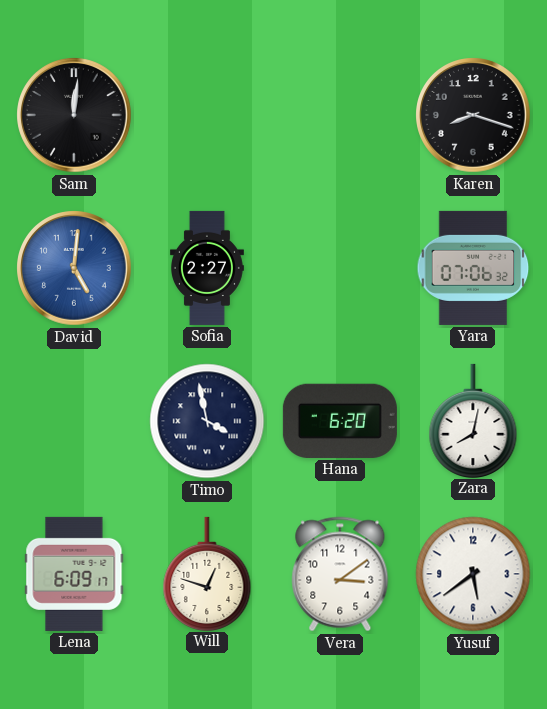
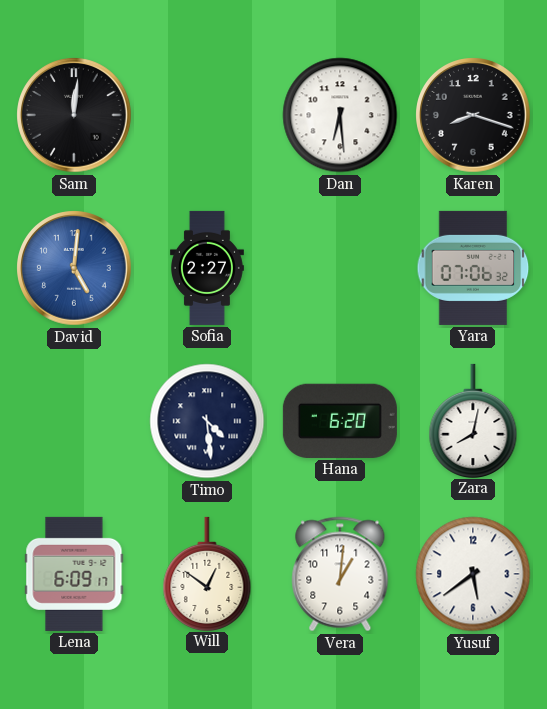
Dan: none -> 6:29
Timo: 3:58 -> 4:29
Will: 12:48 -> 12:51
Vera: 3:09 -> 1:01
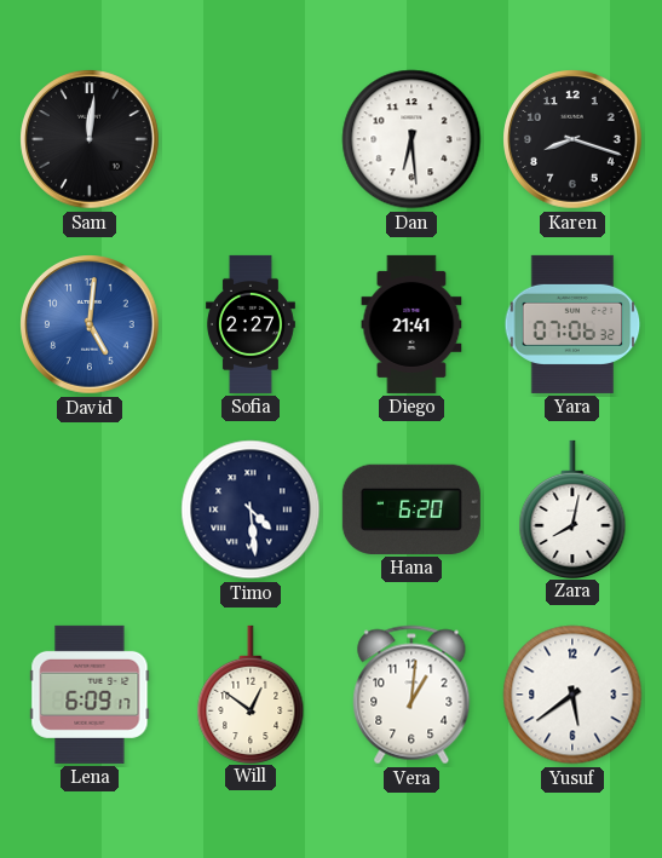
Diego: none -> 21:41
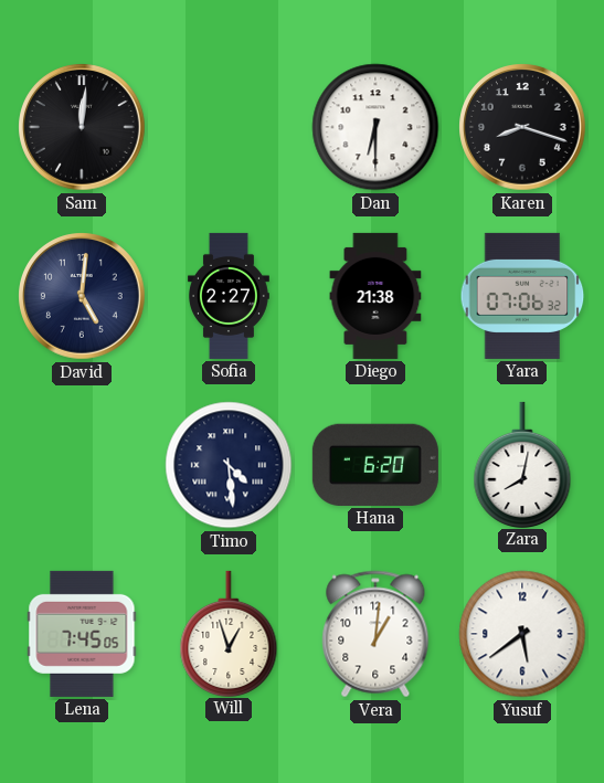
Dan: 6:29 -> 6:30
David dial: blue -> navy
Diego: 21:41 -> 21:38
Lena: 6:09 -> 7:45
Will: 12:51 -> 12:57
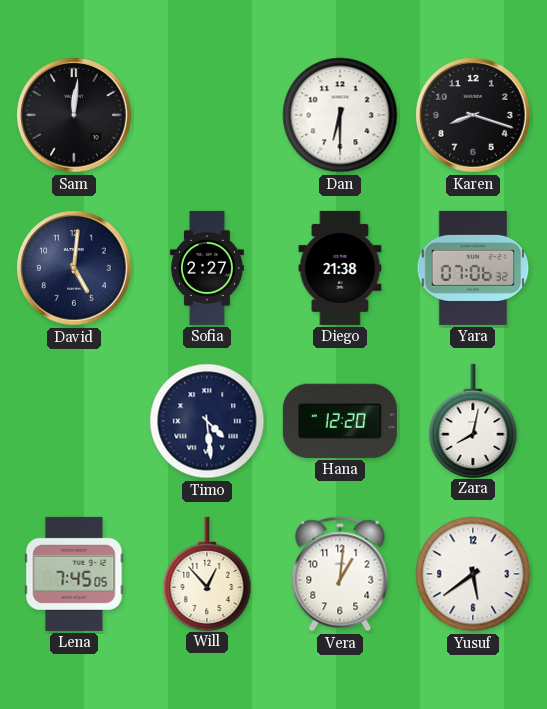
Hana: 6:20 -> 12:20
Will: 12:57 -> 12:53
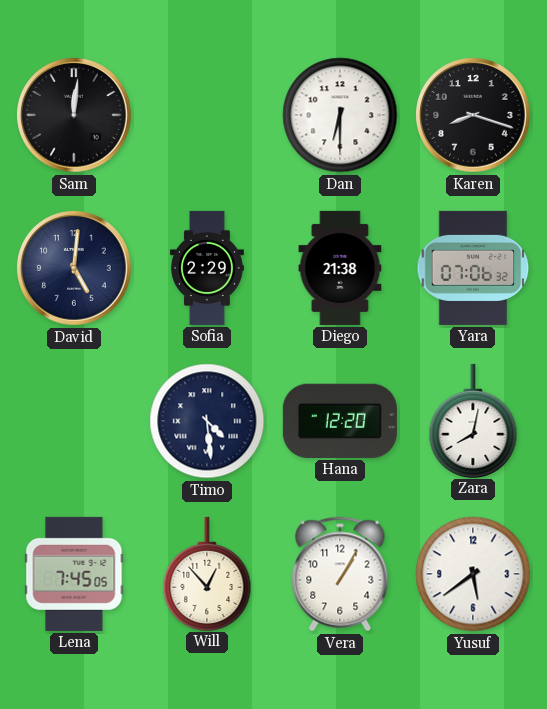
Sofia: 2:27 -> 2:29
Vera: 1:01 -> 1:05
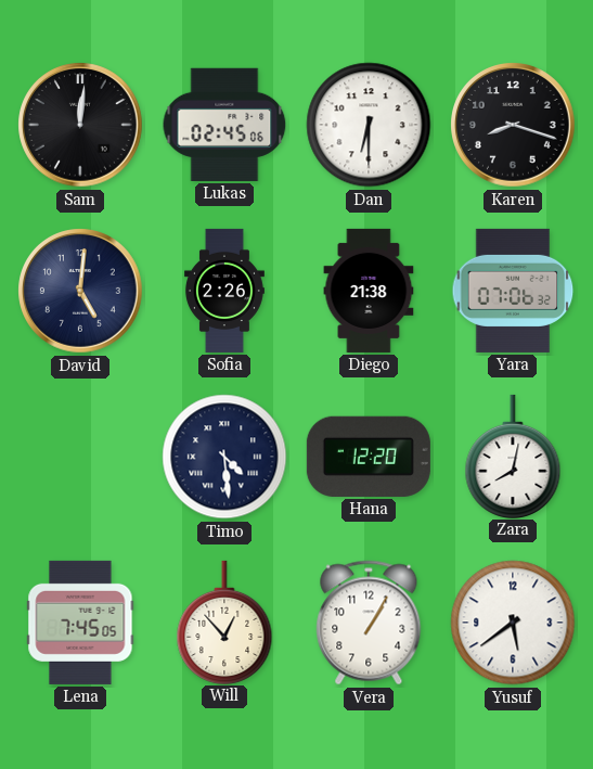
Lukas: none -> 02:45
Sofia: 2:29 -> 2:26
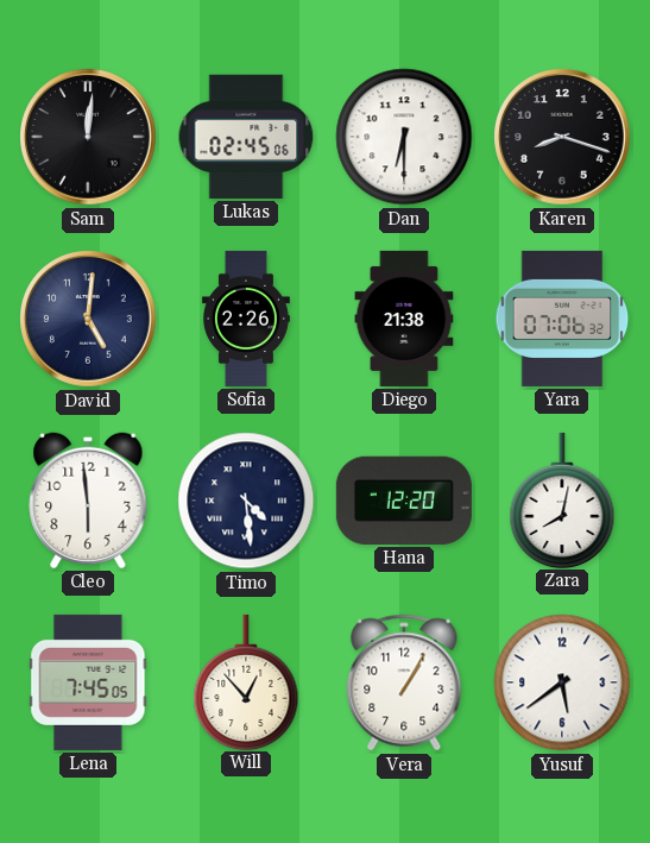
Cleo: none -> 5:59
